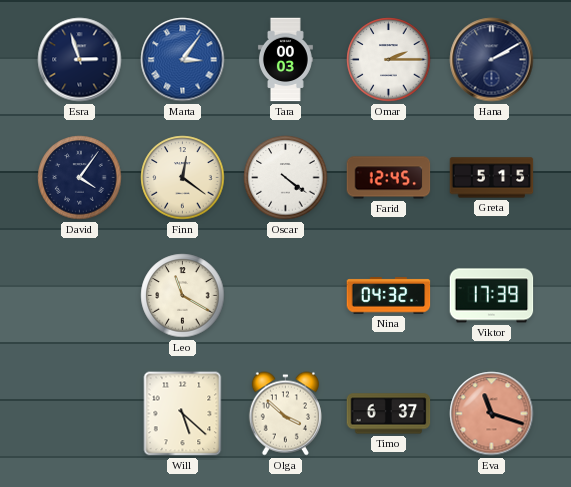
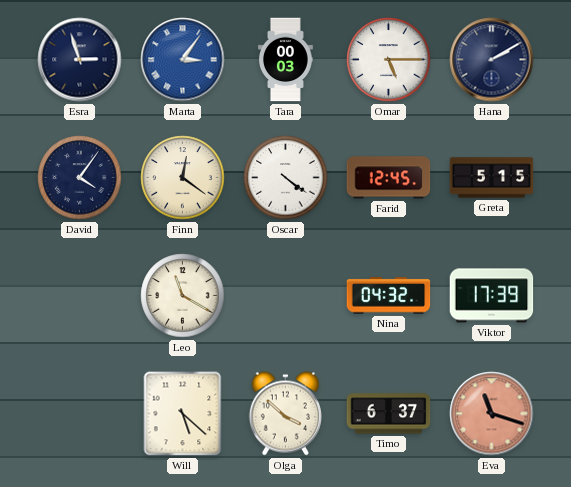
Omar: 2:15 -> 5:15
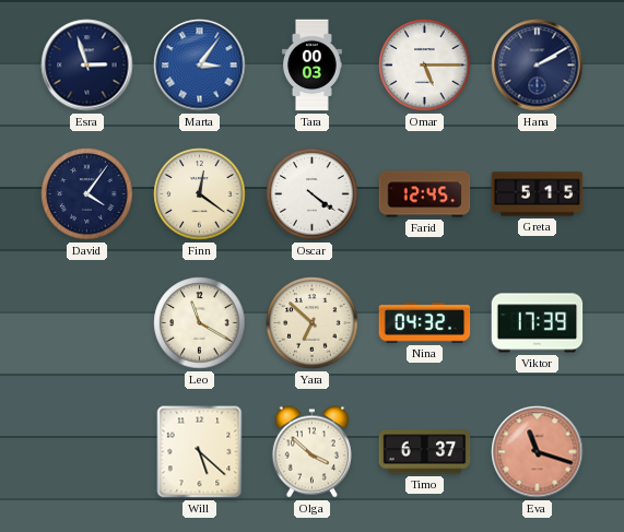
Yara: none -> 6:52
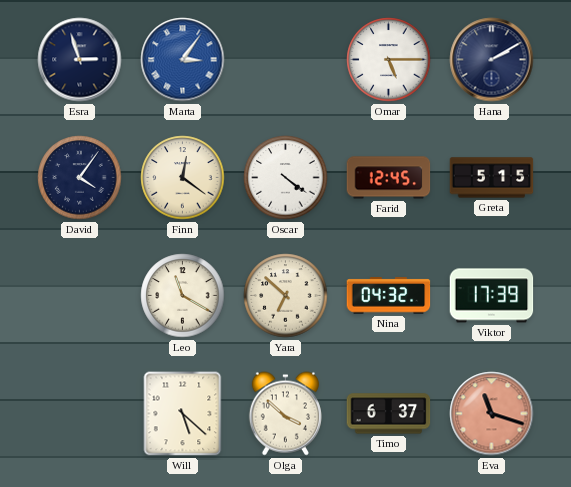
Tara: 00:03 -> none
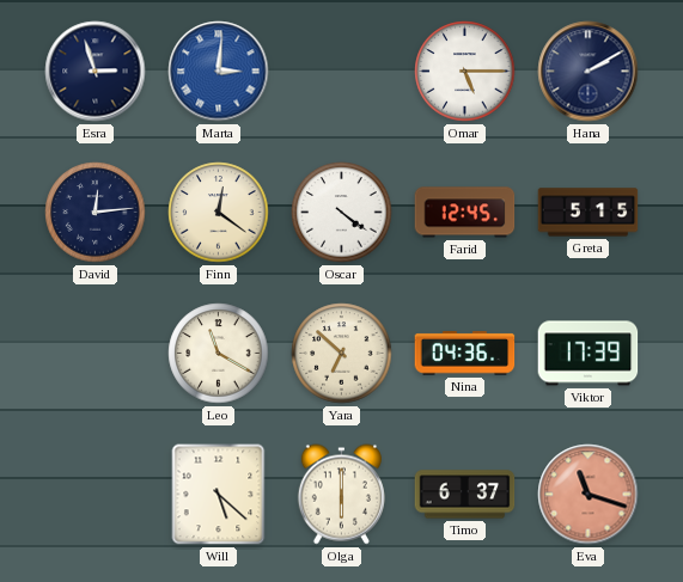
Marta: 3:06 -> 3:01
David: 4:06 -> 12:14
Nina: 04:32 -> 04:36
Olga: 3:52 -> 6:00
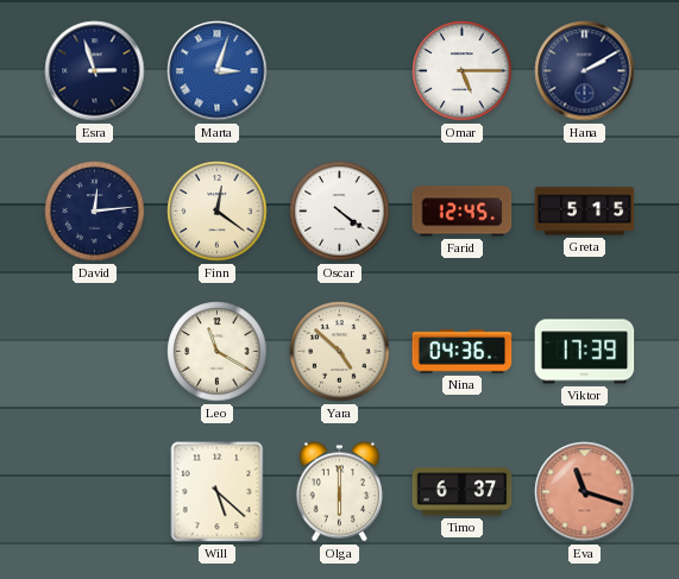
Marta: 3:01 -> 3:03
Yara: 6:52 -> 4:52
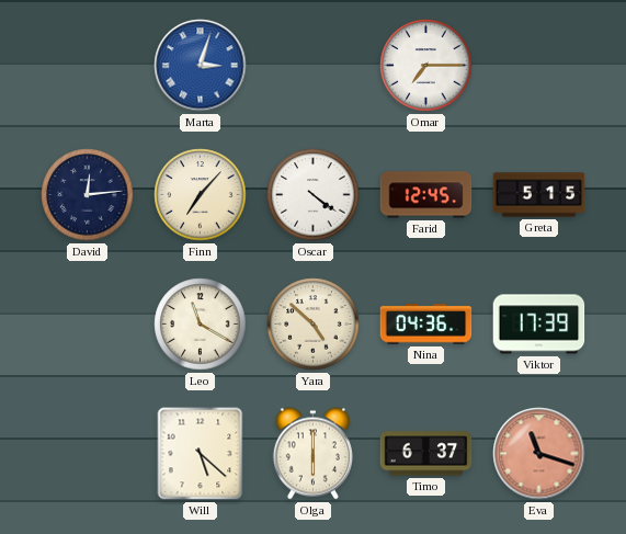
Esra: 2:57 -> none
Omar: 5:15 -> 7:15
Hana: 2:10 -> none
Finn: 12:21 -> 7:07
